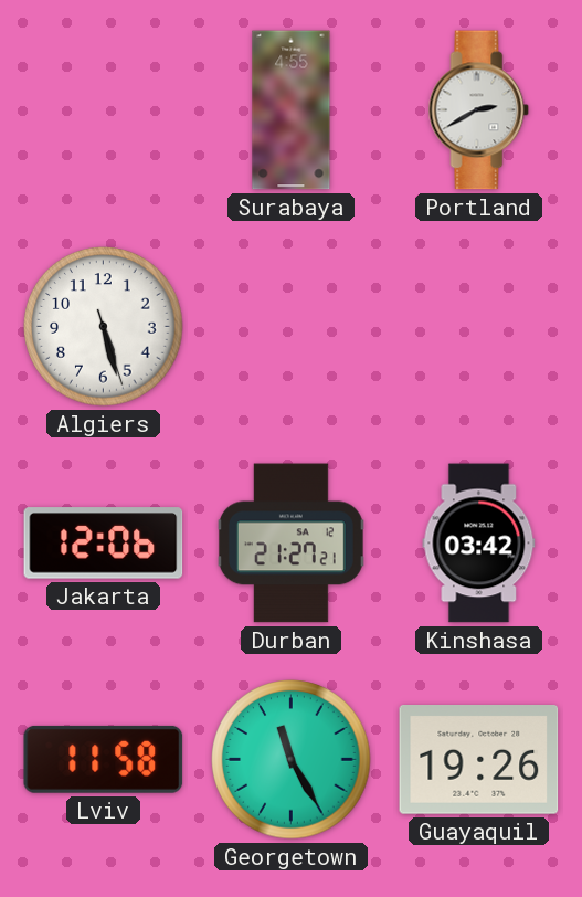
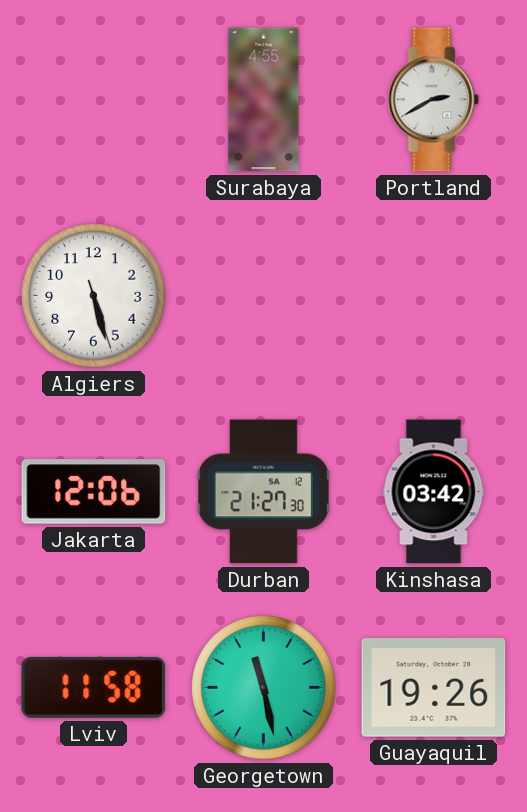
Durban: 21:27:21 -> 21:27:30
Georgetown: 11:25 -> 11:28
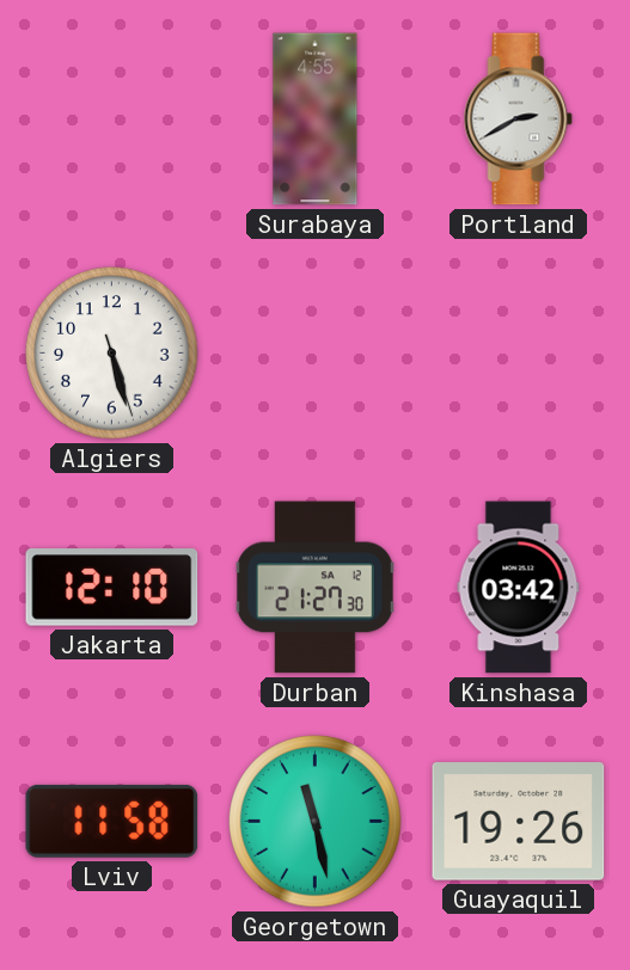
Jakarta: 12:06 -> 12:10
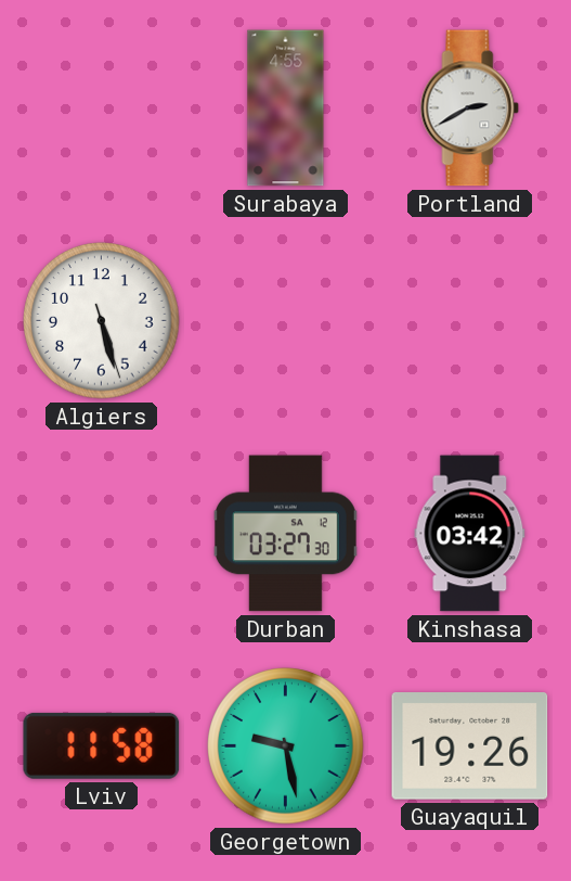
Jakarta: 12:10 -> none
Durban: 21:27 -> 03:27
Georgetown: 11:28 -> 9:28
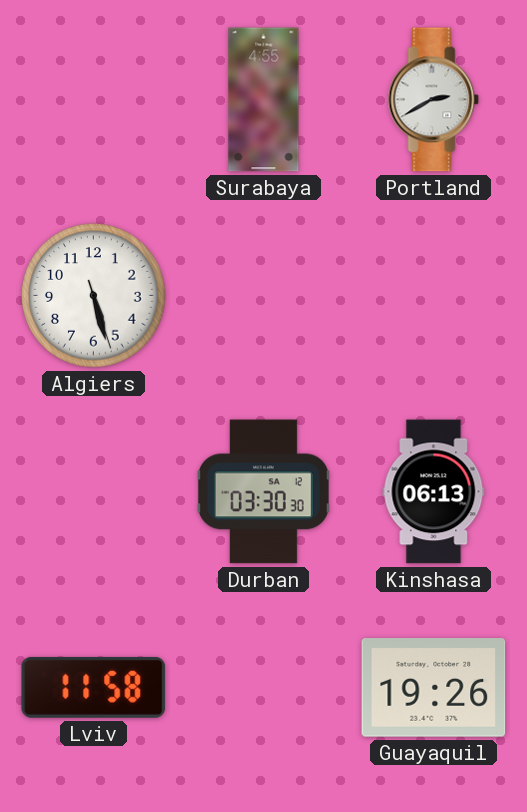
Durban: 03:27 -> 03:30
Kinshasa: 03:42 -> 06:13
Georgetown: 9:28 -> none
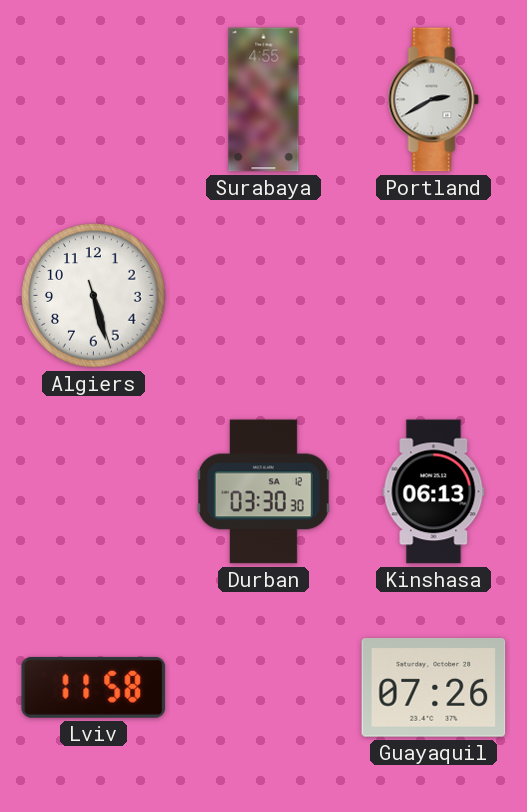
Guayaquil: 19:26 -> 07:26
